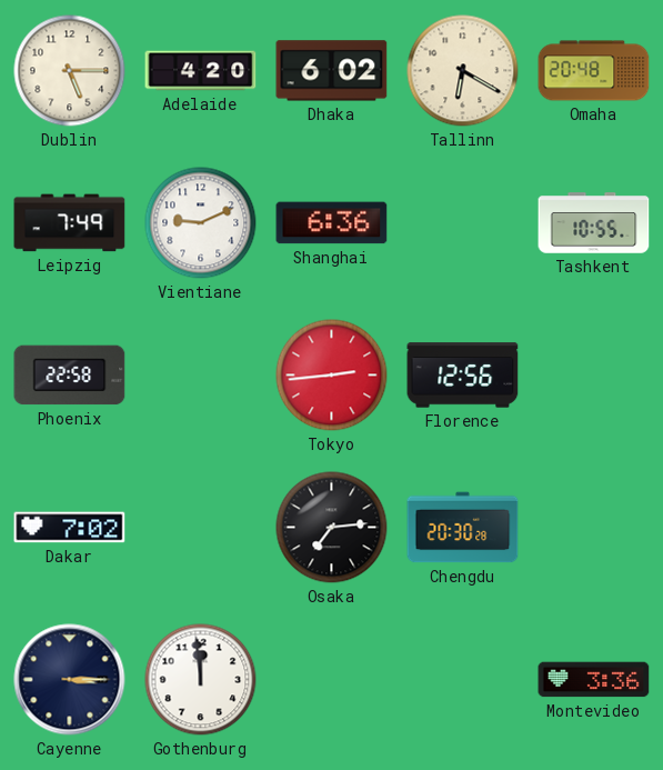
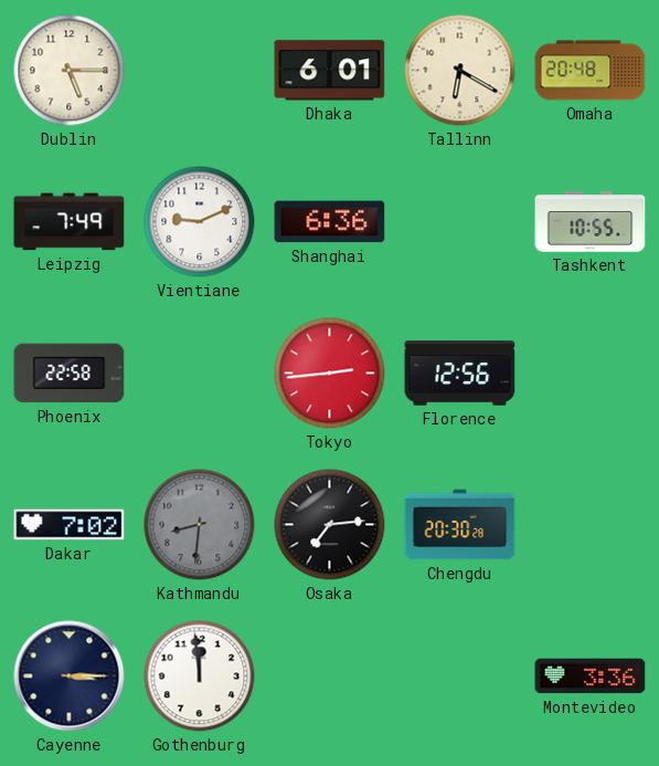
Adelaide: 4:20 -> none
Dhaka: 6:02 -> 6:01
Kathmandu: none -> 8:31
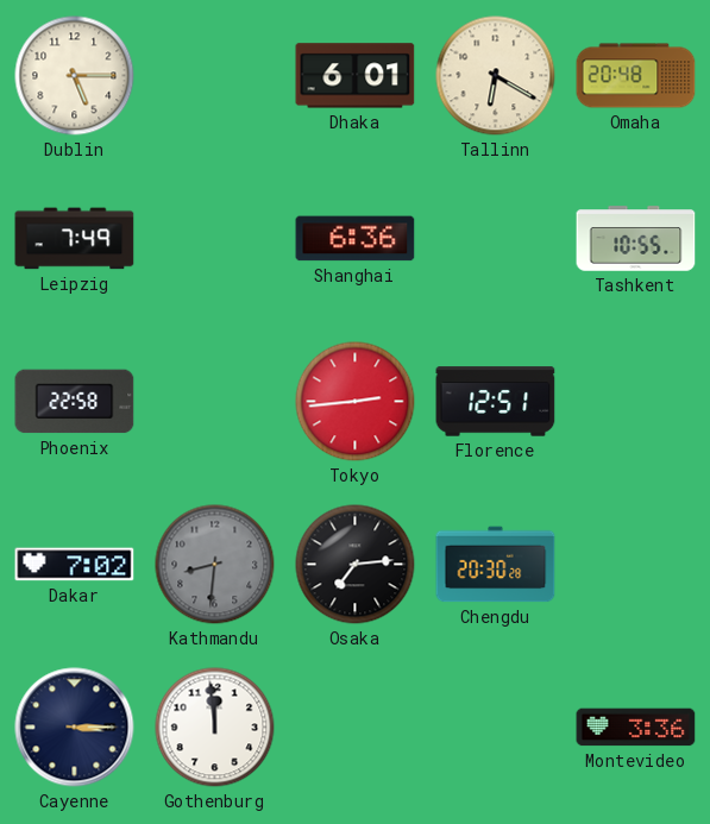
Vientiane: 9:11 -> none
Florence: 12:56 -> 12:51
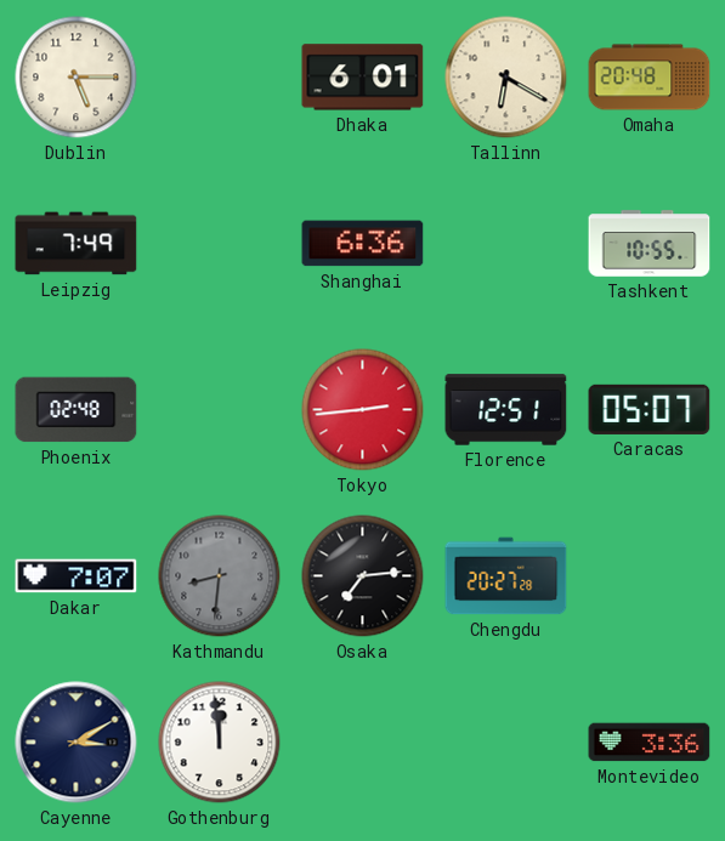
Phoenix: 22:58 -> 02:48
Caracas: none -> 05:07
Dakar: 7:02 -> 7:07
Chengdu: 20:30 -> 20:27
Cayenne: 3:15 -> 3:10
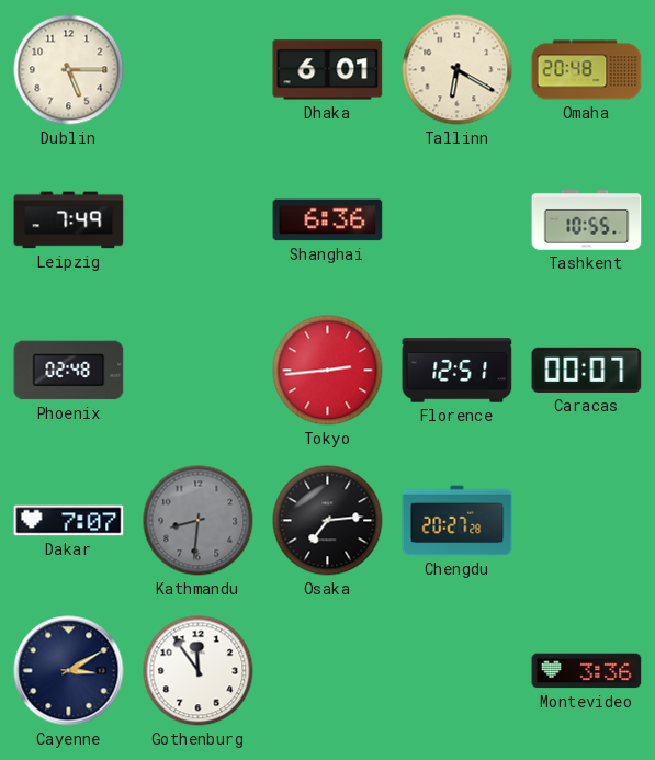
Caracas: 05:07 -> 00:07
Gothenburg: 11:59 -> 11:54
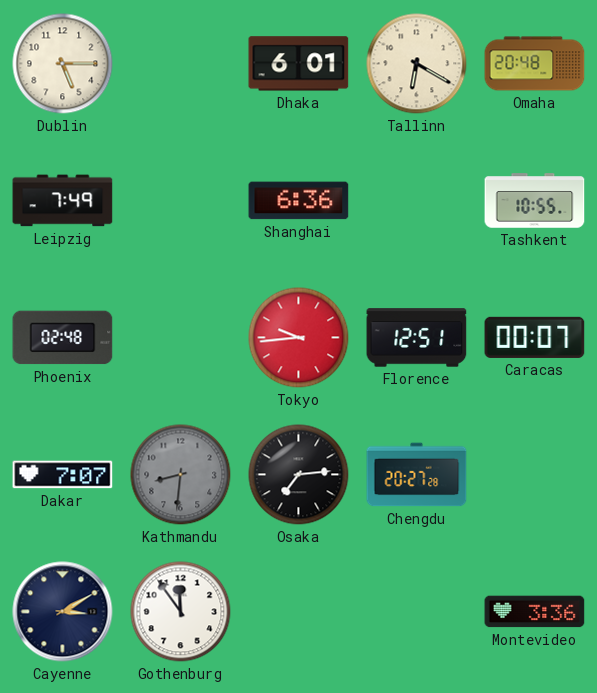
Tokyo: 2:44 -> 9:44
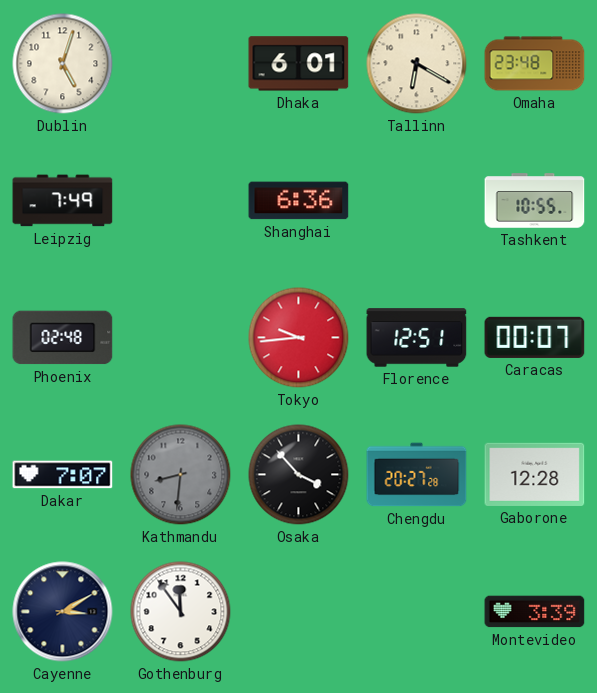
Dublin: 5:15 -> 5:03
Omaha: 20:48 -> 23:48
Osaka: 7:14 -> 3:53
Gaborone: none -> 12:28
Montevideo: 3:36 -> 3:39
